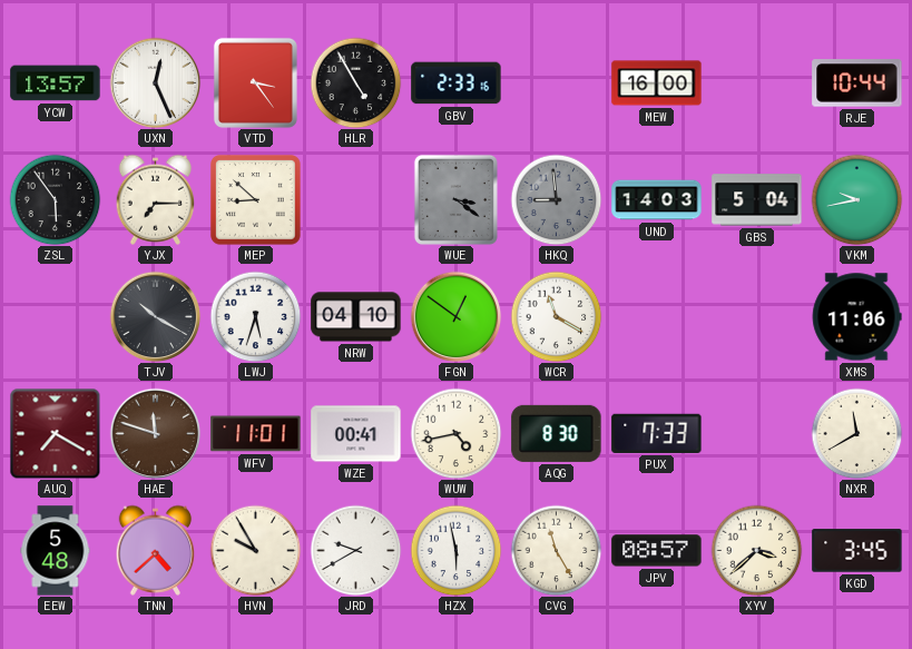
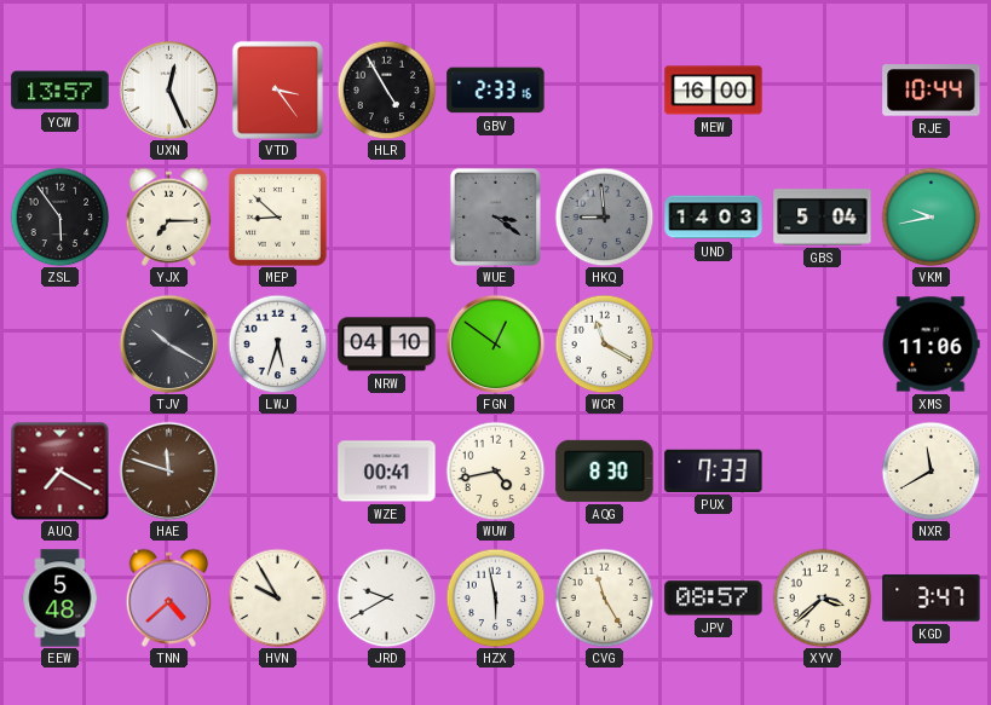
WFV: 11:01 -> none
KGD: 3:45 -> 3:47
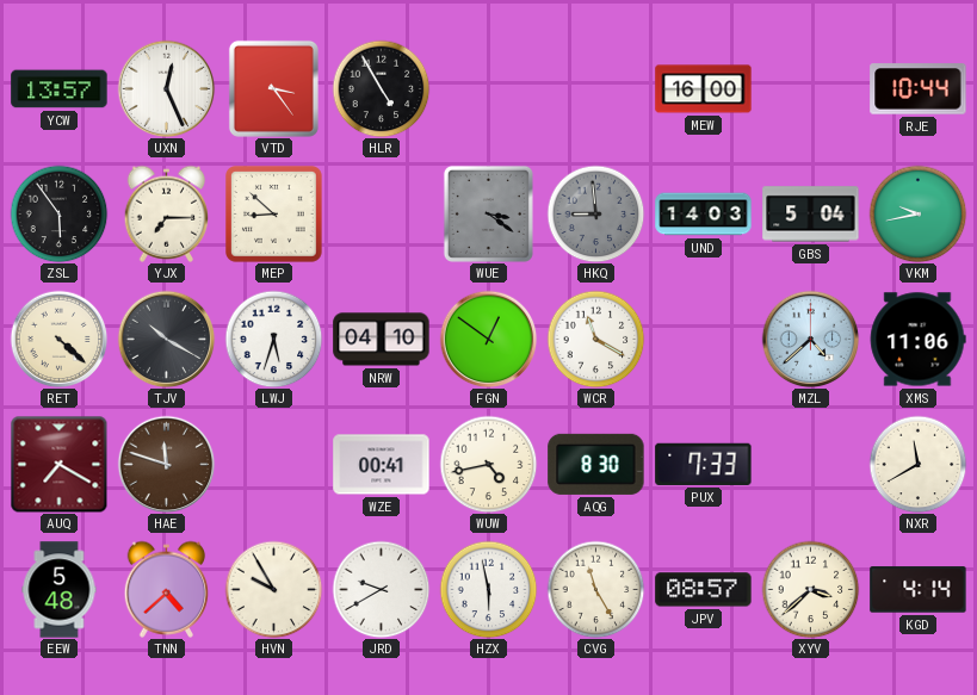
GBV: 2:33 -> none
RET: none -> 4:22
MZL: none -> 4:38
KGD: 3:47 -> 4:14
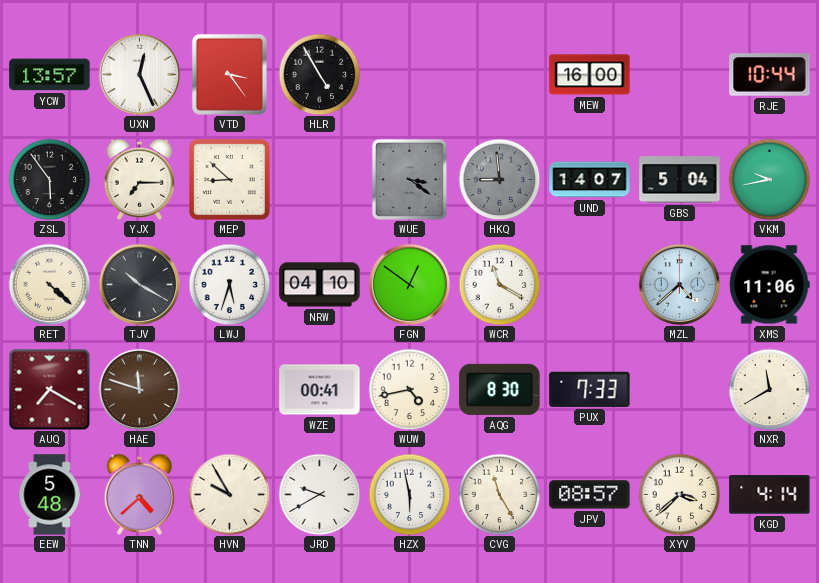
UND: 14:03 -> 14:07
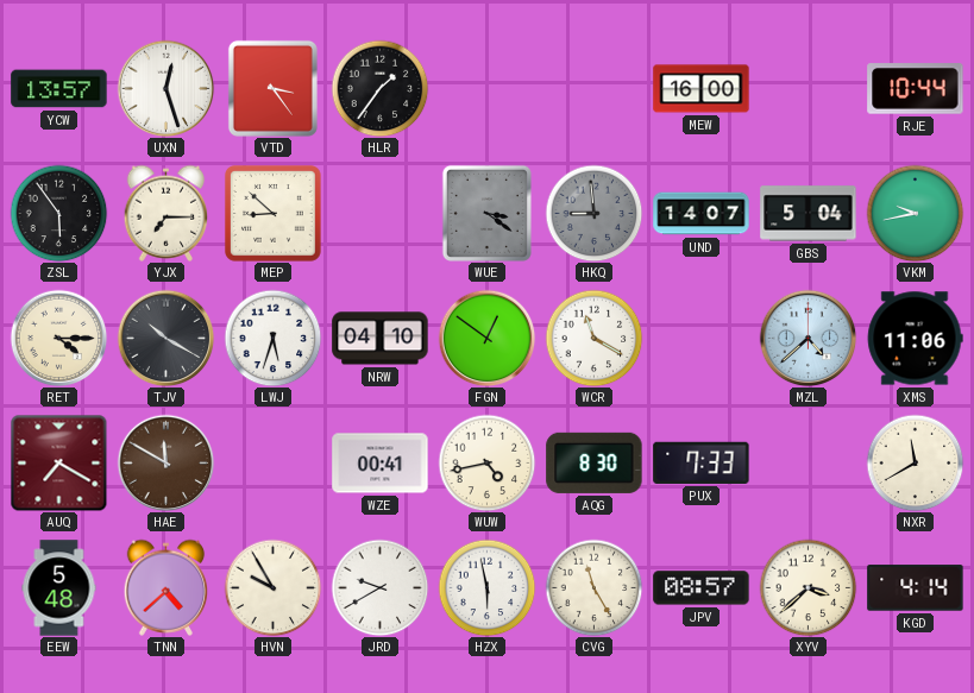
UXN: 12:26 -> 12:27
HLR: 4:55 -> 1:36
RET: 4:22 -> 4:15
HAE: 11:48 -> 11:50
